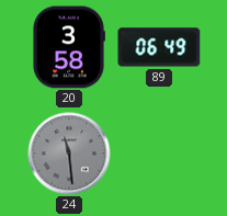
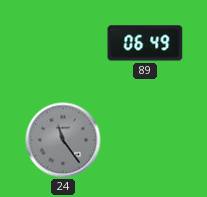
20: 3:58 -> none
24: 11:29 -> 11:24
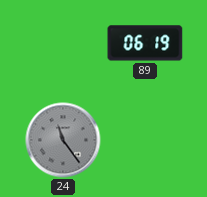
89: 06:49 -> 06:19
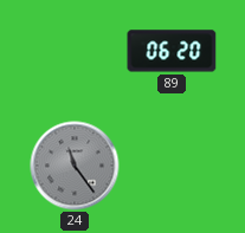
89: 06:19 -> 06:20
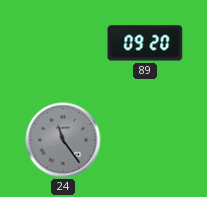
89: 06:20 -> 09:20
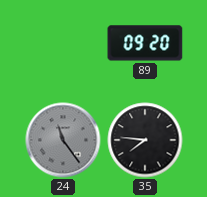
35: none -> 7:46
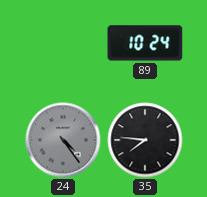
89: 09:20 -> 10:24
24: 11:24 -> 4:24
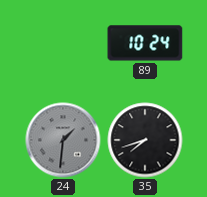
24: 4:24 -> 1:31
35: 7:46 -> 7:42
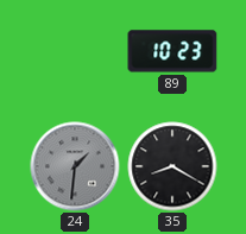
89: 10:24 -> 10:23
35: 7:42 -> 8:20
